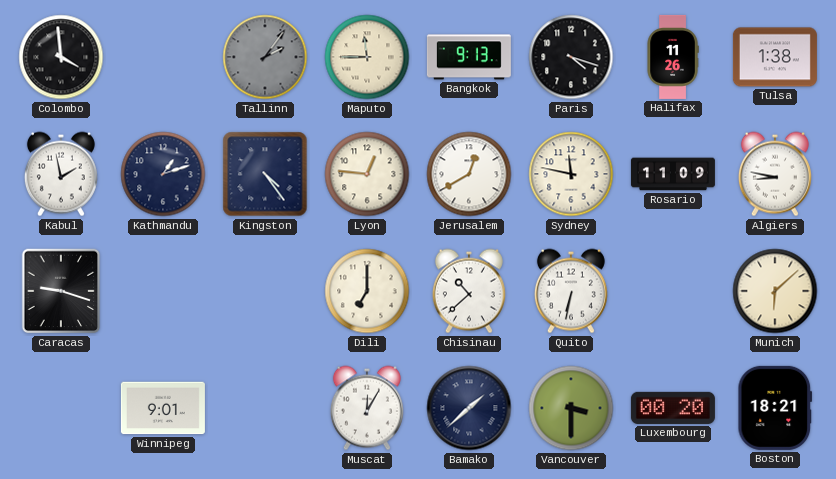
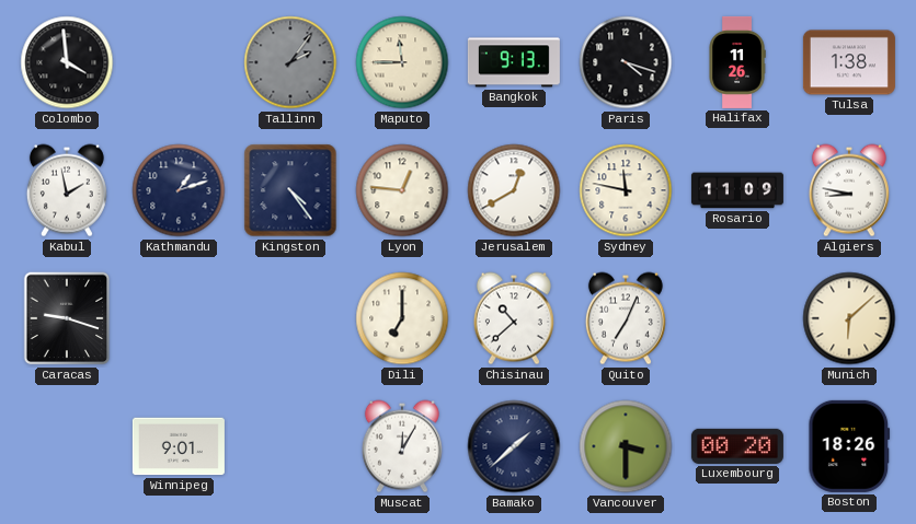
Quito: 6:32 -> 7:04
Boston: 18:21 -> 18:26
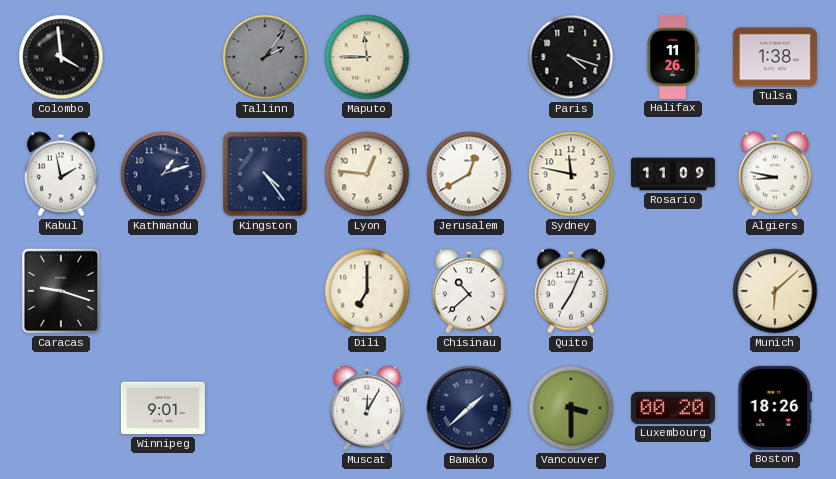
Bangkok: 9:13 -> none
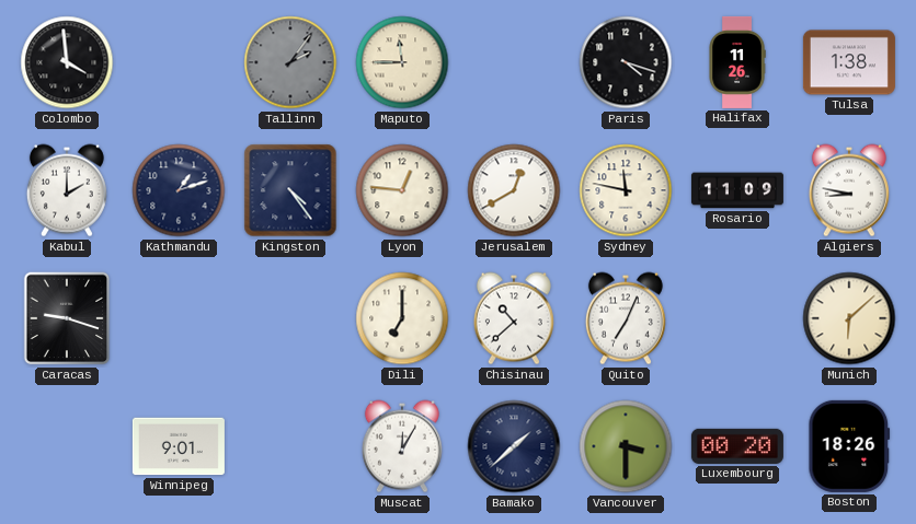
Kabul: 1:58 -> 2:00
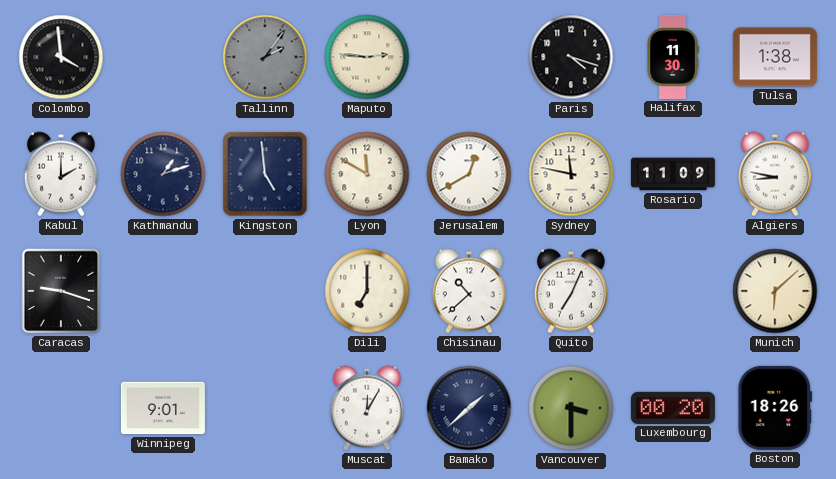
Maputo: 11:45 -> 2:46
Halifax: 11:26 -> 11:30
Kingston: 4:24 -> 4:59
Lyon: 12:46 -> 11:50
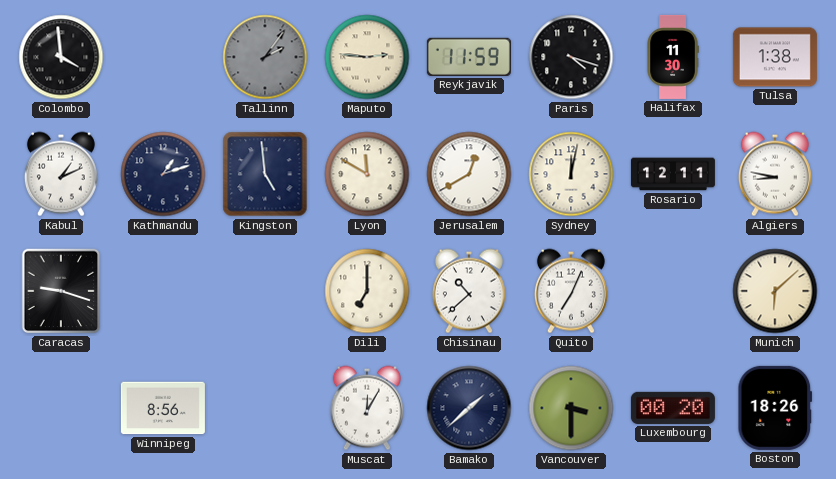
Reykjavik: none -> 11:59
Kabul: 2:00 -> 1:11
Sydney: 11:47 -> 12:02
Rosario: 11:09 -> 12:11
Winnipeg: 9:01 -> 8:56
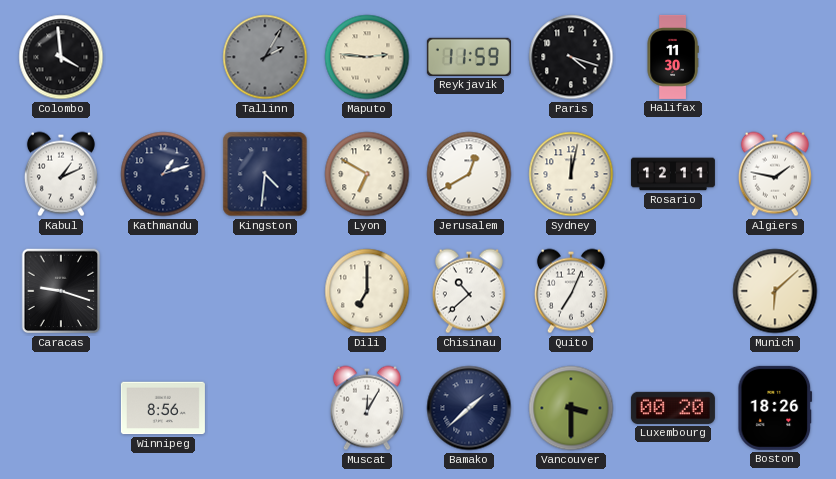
Tallinn: 2:06 -> 2:05
Tulsa: 1:38 -> none
Kingston: 4:59 -> 4:31
Lyon: 11:50 -> 6:50
Algiers: 8:47 -> 1:47
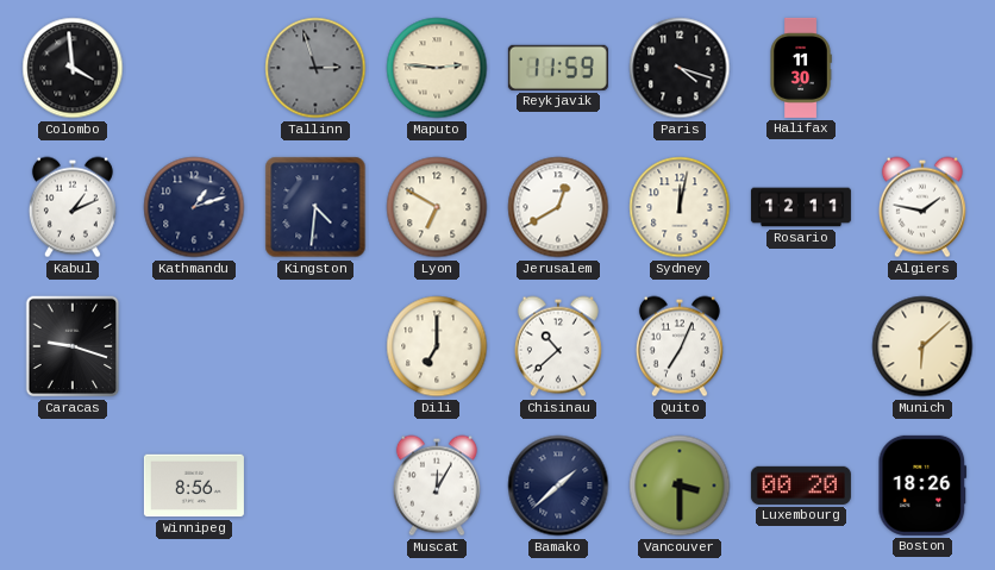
Tallinn: 2:05 -> 2:57
